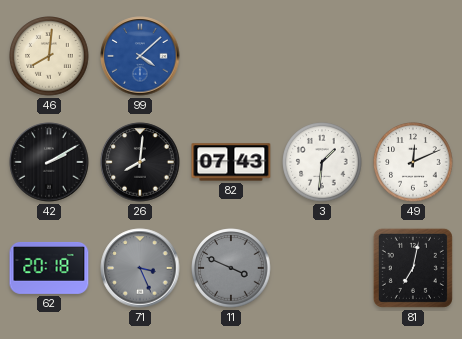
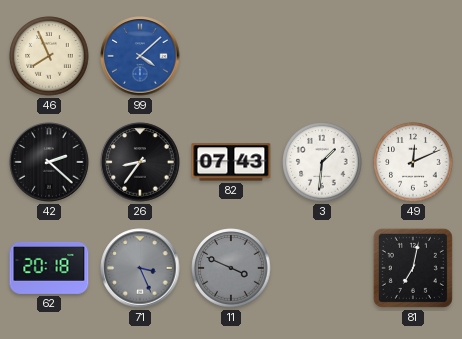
46: 8:01 -> 7:56
42: 2:10 -> 2:22
26: 8:01 -> 8:36
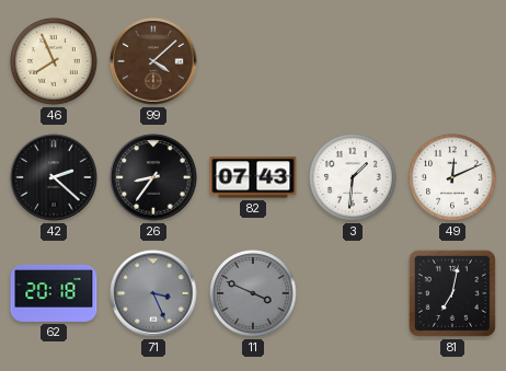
99 dial: blue -> brown
